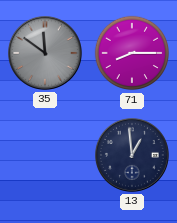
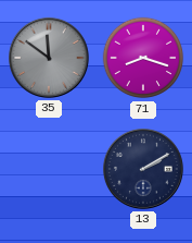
71: 8:15 -> 8:18
13: 12:59 -> 2:10
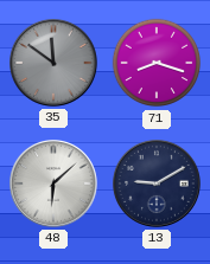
48: none -> 6:08
13: 2:10 -> 9:10
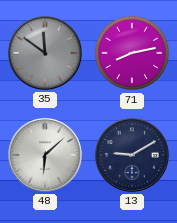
71: 8:18 -> 8:13
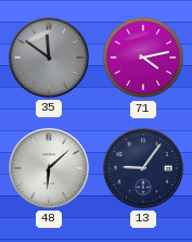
71: 8:13 -> 4:13
13: 9:10 -> 9:06
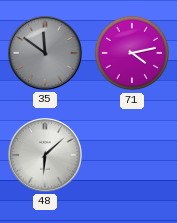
13: 9:06 -> none
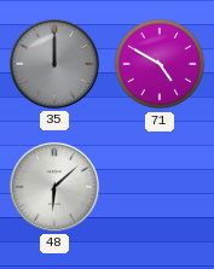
35: 11:51 -> 12:00
71: 4:13 -> 4:50
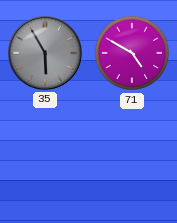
35: 12:00 -> 5:55
48: 6:08 -> none
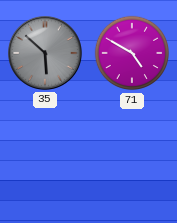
35: 5:55 -> 5:52
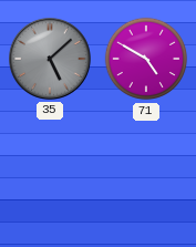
35: 5:52 -> 5:08
